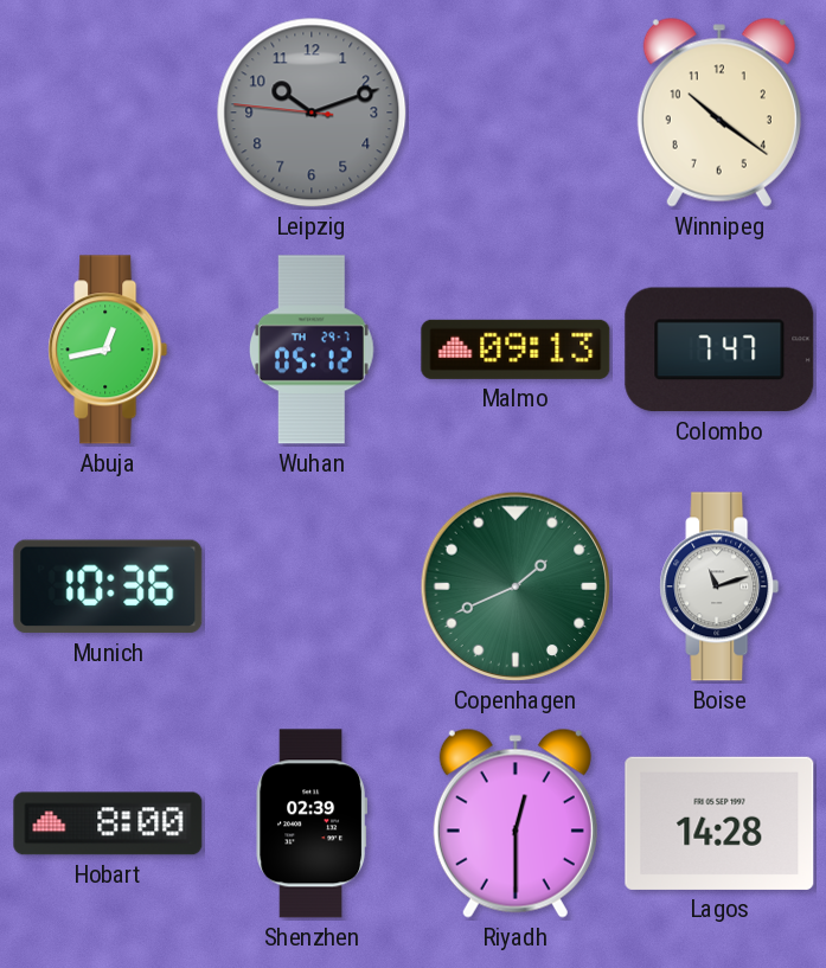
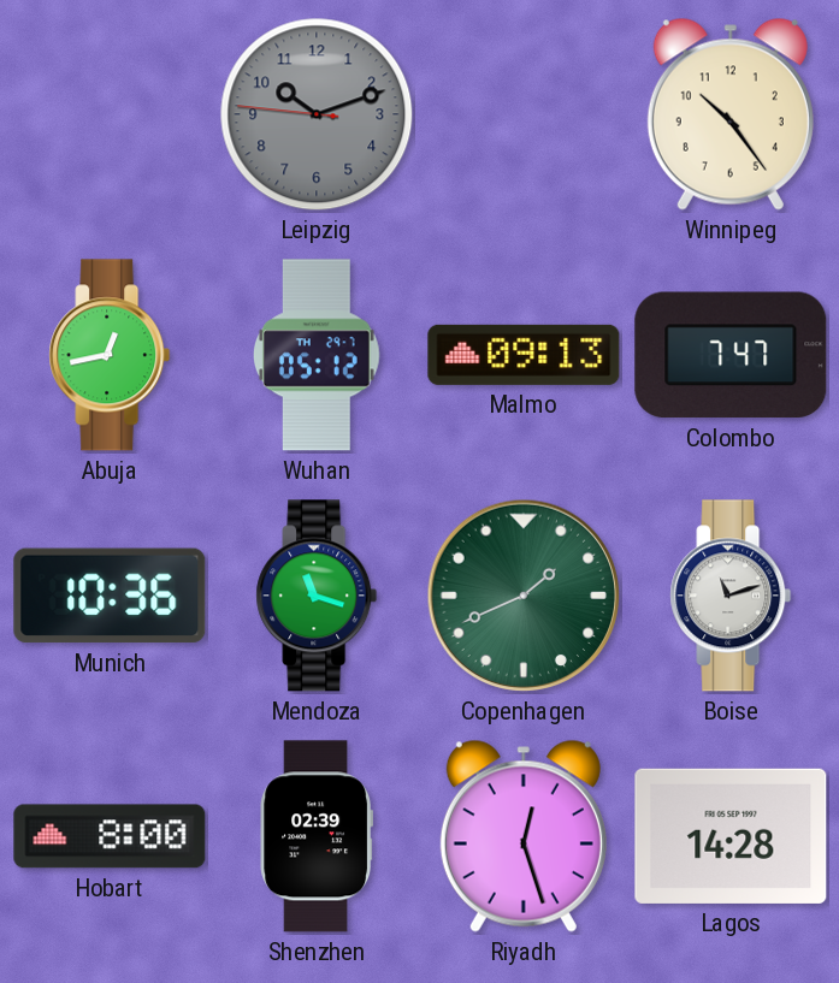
Winnipeg: 10:21 -> 10:24
Mendoza: none -> 11:18
Riyadh: 12:30 -> 12:27
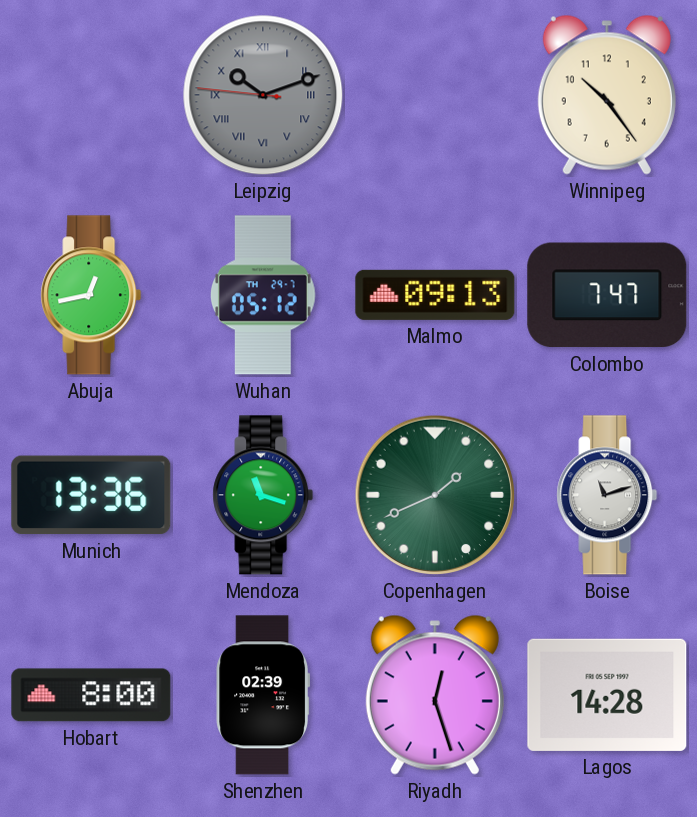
Leipzig numerals: Arabic -> Roman
Munich: 10:36 -> 13:36
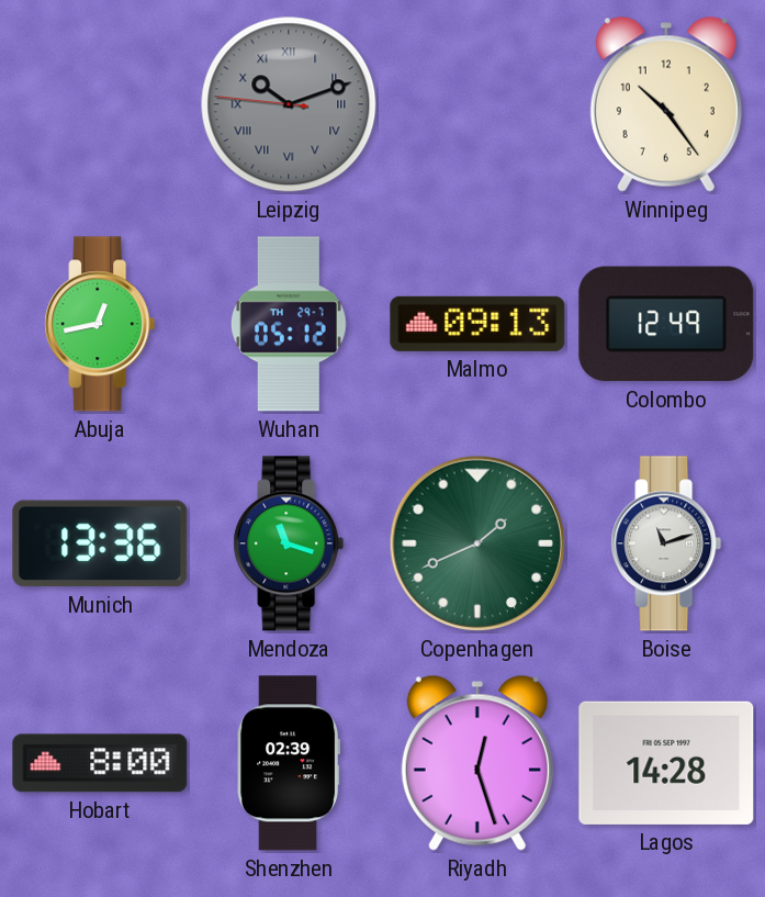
Colombo: 7:47 -> 12:49
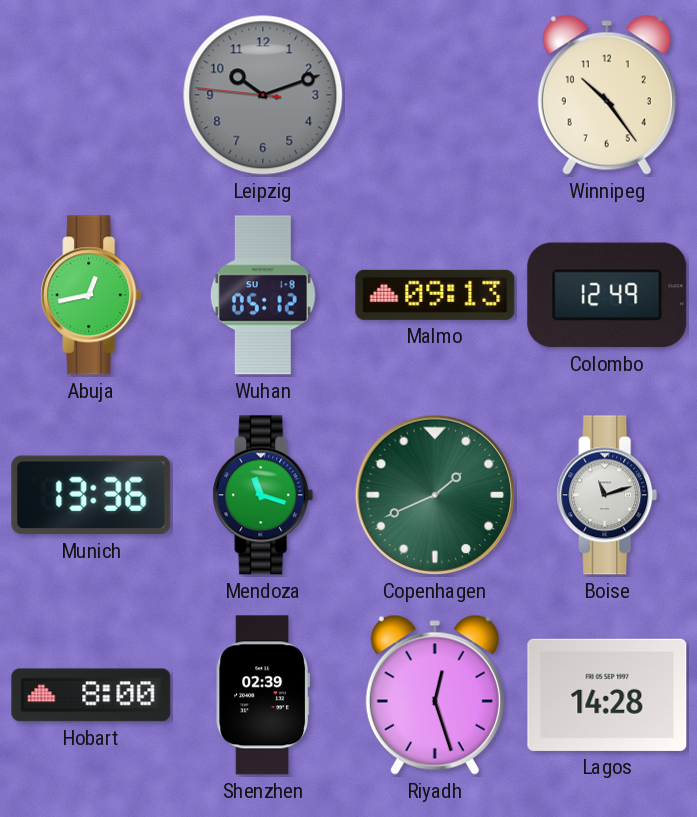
Leipzig numerals: Roman -> Arabic
Wuhan date: TH 29-7 -> SU 1-8
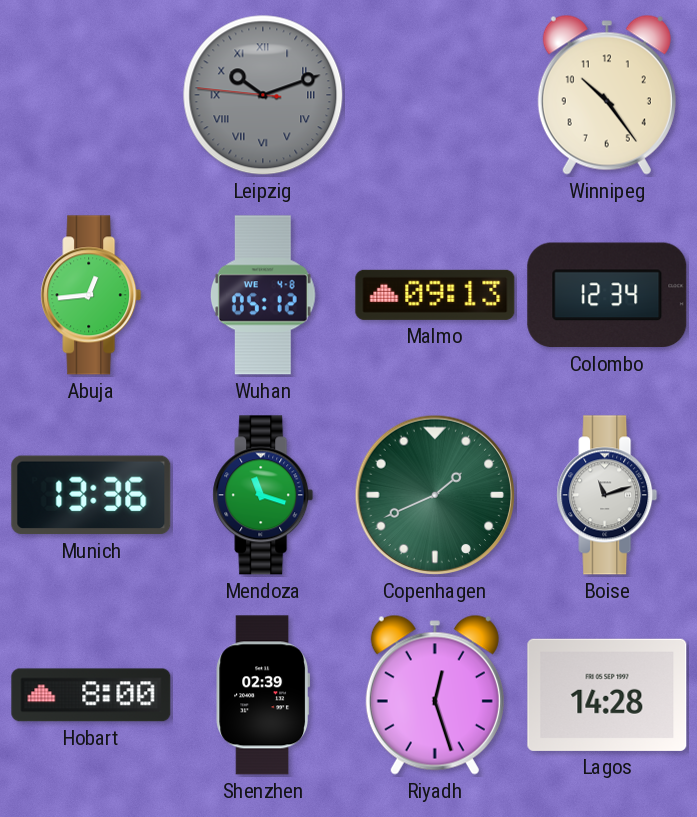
Leipzig numerals: Arabic -> Roman
Abuja: 12:43 -> 12:44
Wuhan date: SU 1-8 -> WE 4-8
Colombo: 12:49 -> 12:34
